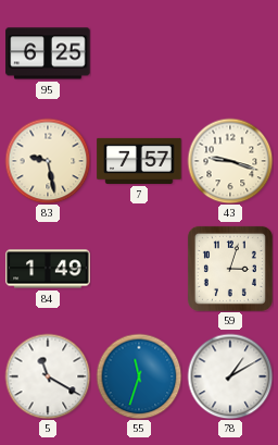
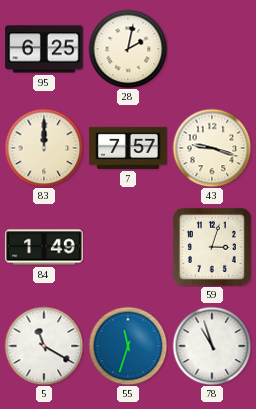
28: none -> 2:02
83: 9:28 -> 12:00
78: 1:10 -> 10:57
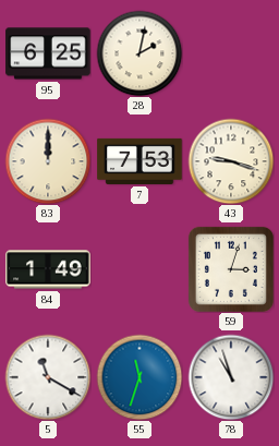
7: 7:57 -> 7:53
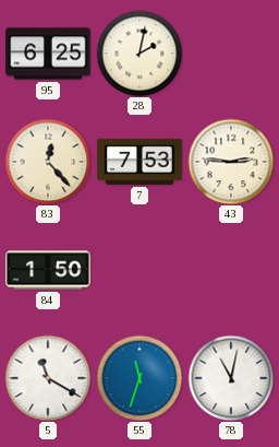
83: 12:00 -> 12:23
43: 9:18 -> 2:46
84: 1:49 -> 1:50
59: 3:03 -> none
78: 10:57 -> 11:02
